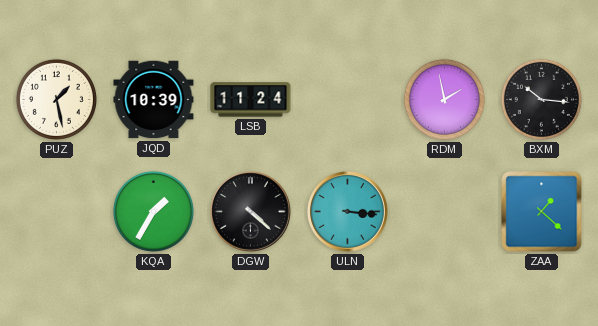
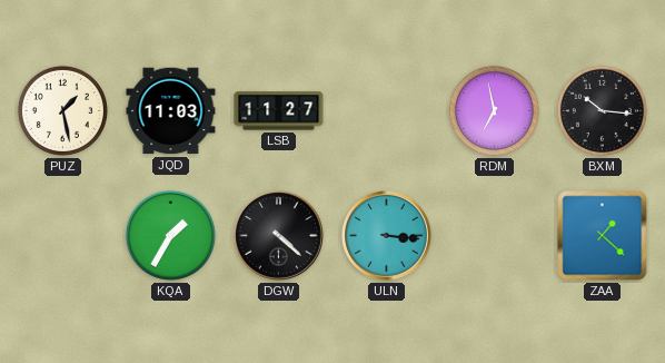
JQD: 10:39 -> 11:03
LSB: 11:24 -> 11:27
RDM: 1:58 -> 6:58
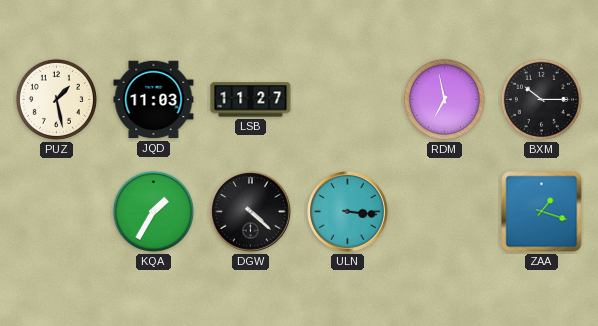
BXM: 10:16 -> 10:15
ZAA: 1:22 -> 1:18
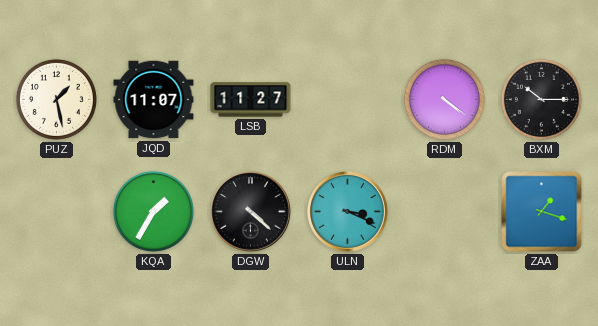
JQD: 11:03 -> 11:07
RDM: 6:58 -> 4:21
ULN: 3:16 -> 3:19
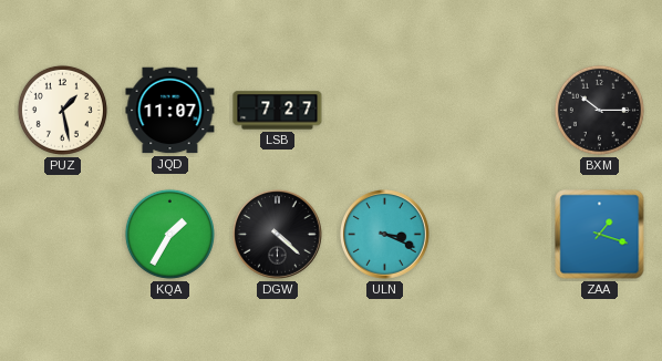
LSB: 11:27 -> 7:27
RDM: 4:21 -> none
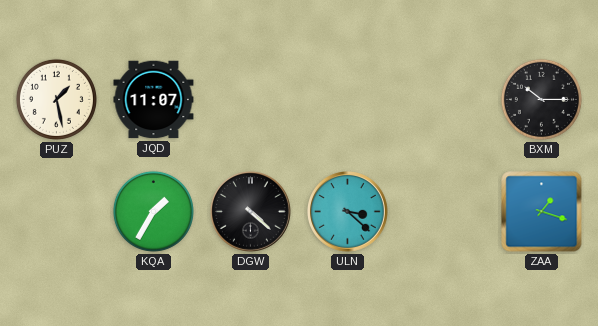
LSB: 7:27 -> none
ULN: 3:19 -> 3:22
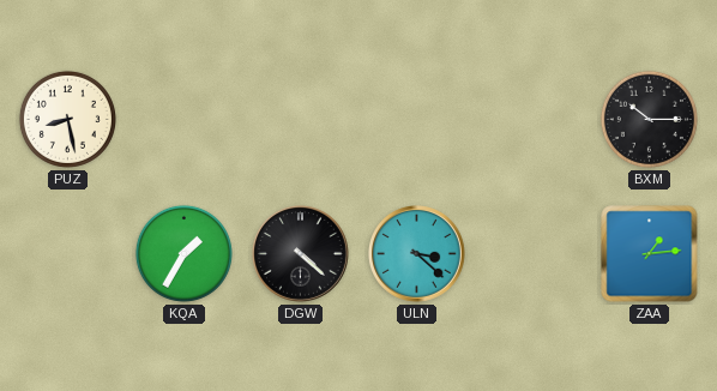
PUZ: 1:28 -> 8:28
JQD: 11:07 -> none
ZAA: 1:18 -> 1:14
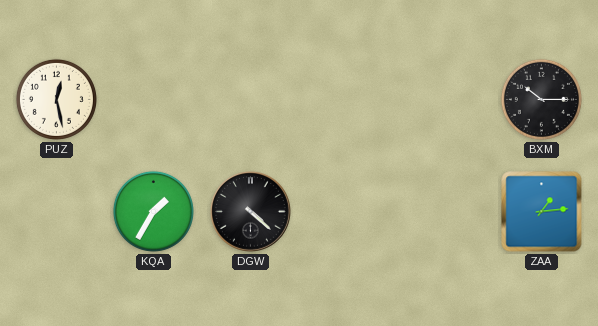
PUZ: 8:28 -> 12:28
ULN: 3:22 -> none
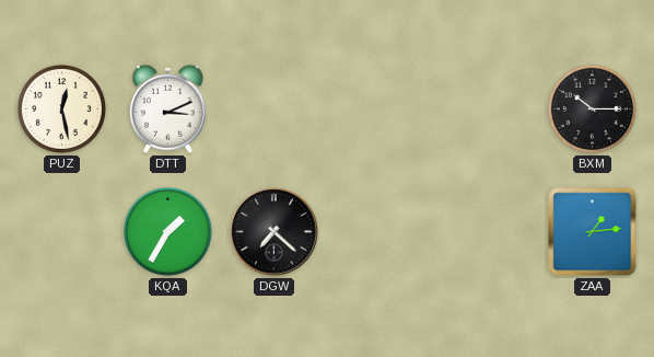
DTT: none -> 3:11
DGW: 4:22 -> 7:22
